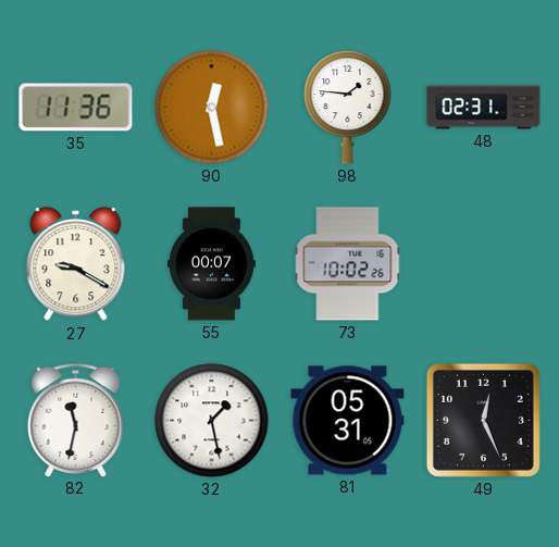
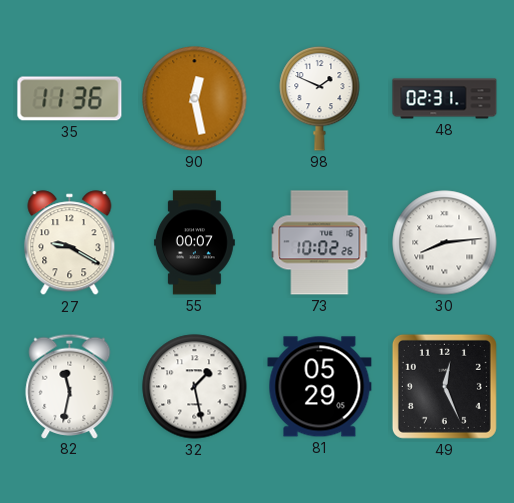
98: 1:46 -> 1:49
30: none -> 8:14
81: 05:31 -> 05:29
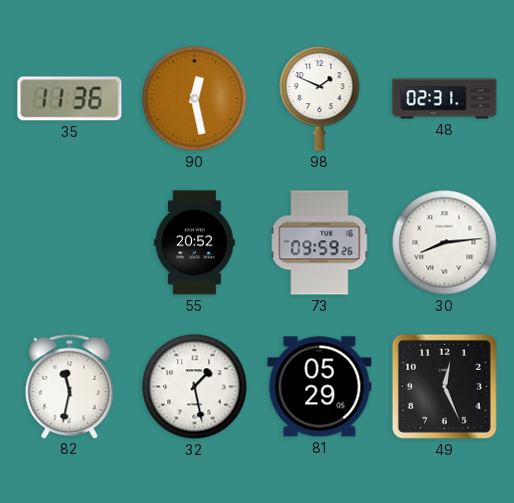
27: 9:20 -> none
55: 00:07 -> 20:52
73: 10:02 -> 09:59
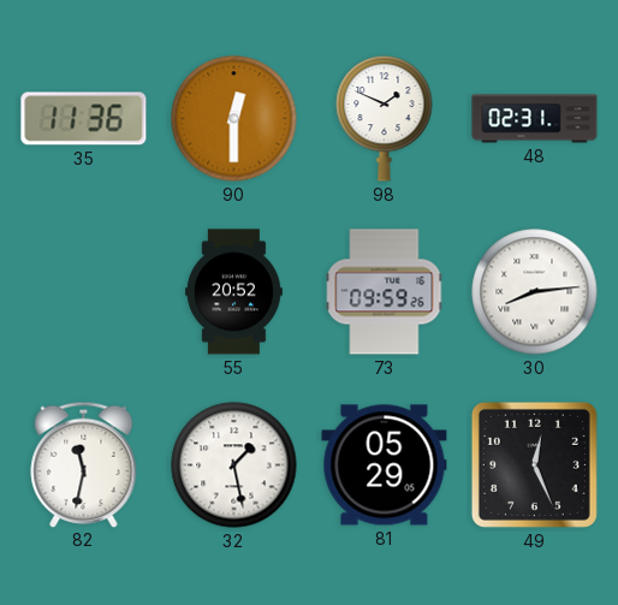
90: 12:28 -> 12:30
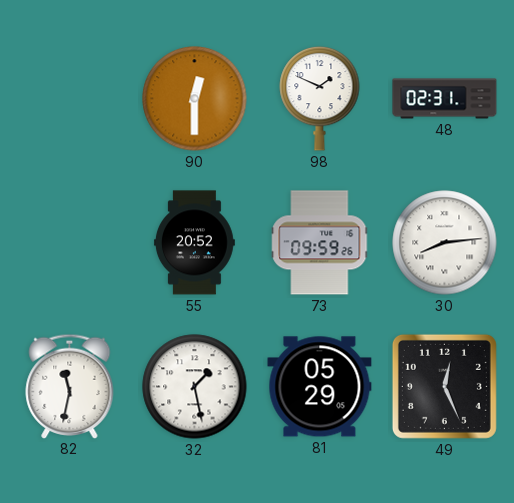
35: 11:36 -> none
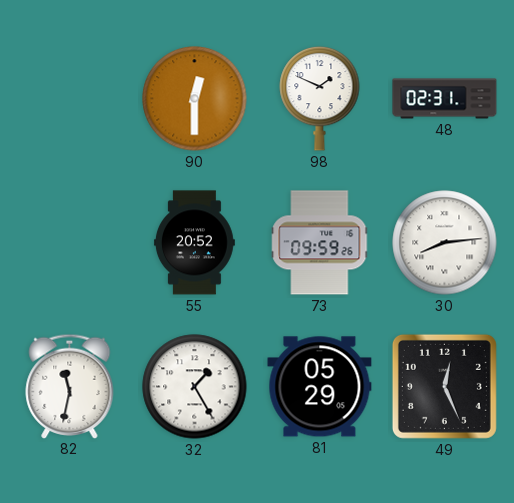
32: 1:28 -> 1:25
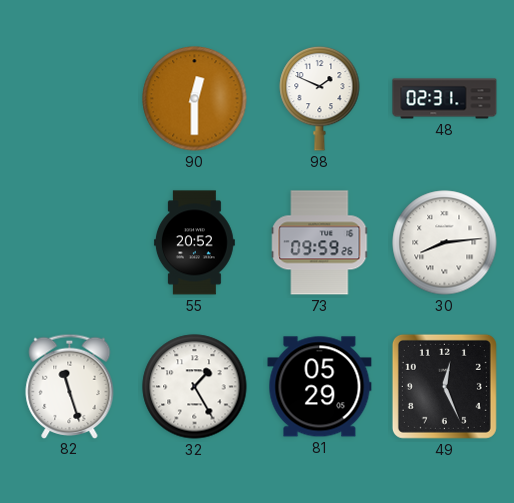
82: 11:32 -> 11:27
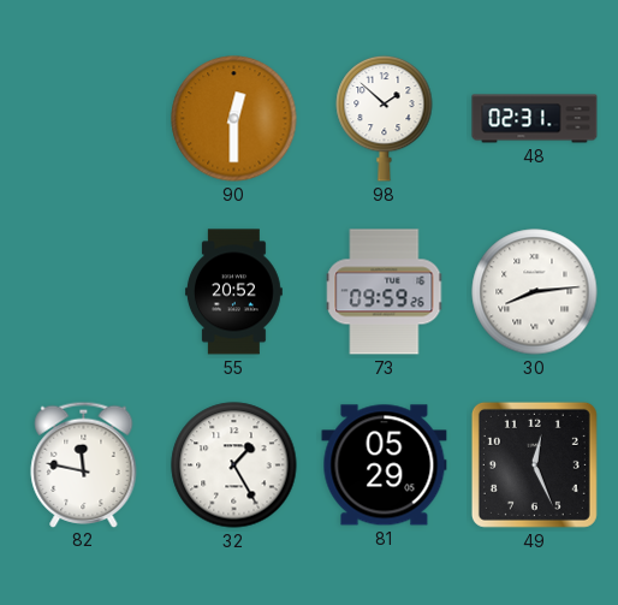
98: 1:49 -> 1:52
82: 11:27 -> 11:47
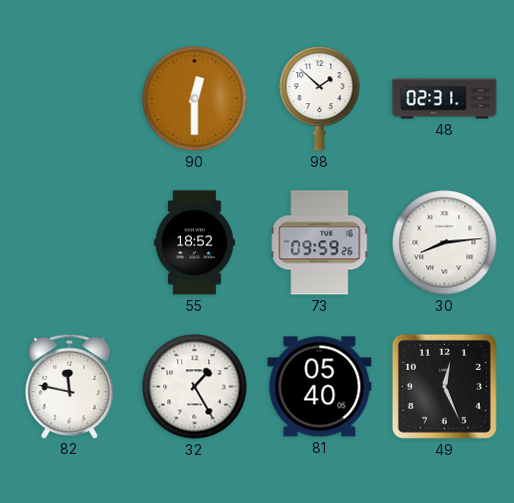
55: 20:52 -> 18:52
81: 05:29 -> 05:40
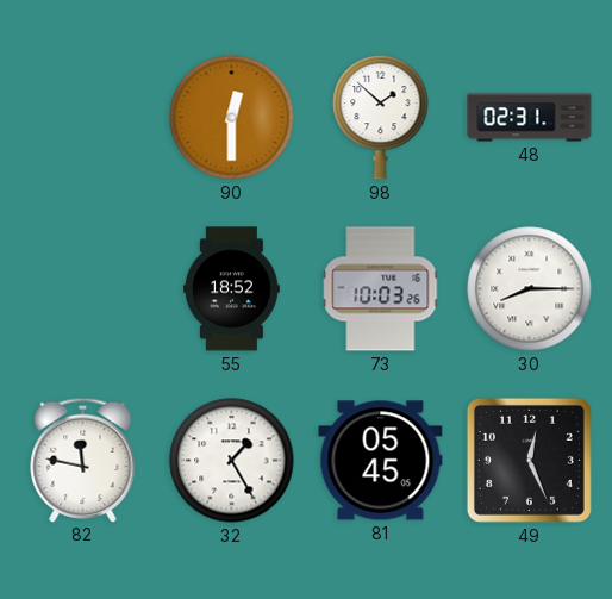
73: 09:59 -> 10:03
30: 8:14 -> 8:15
81: 05:40 -> 05:45
